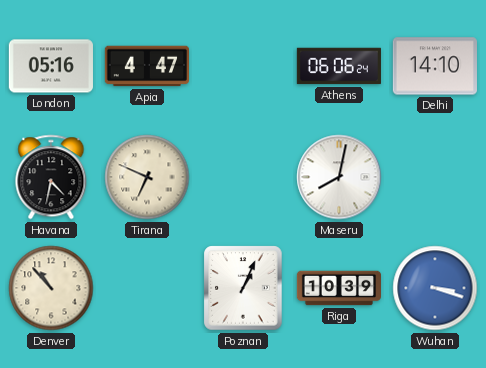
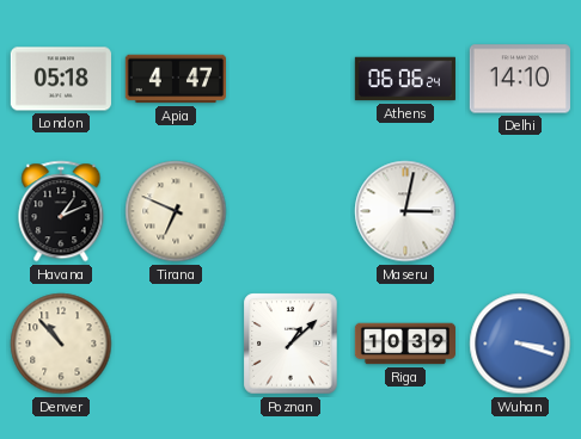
London: 05:16 -> 05:18
Havana: 4:32 -> 1:11
Maseru: 8:02 -> 3:02
Poznan: 1:04 -> 1:08
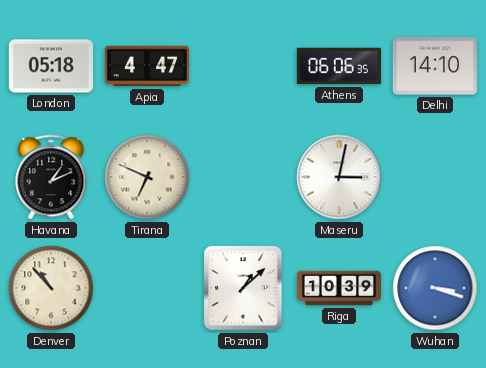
Athens: 06:06:24 -> 06:06:35
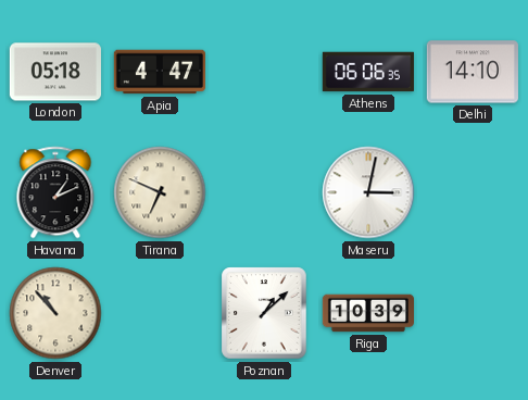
Wuhan: 3:18 -> none
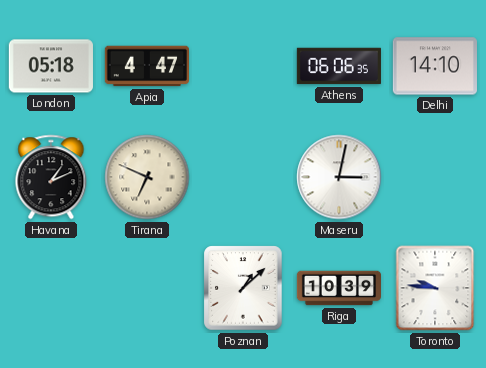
Denver: 10:53 -> none
Toronto: none -> 9:46
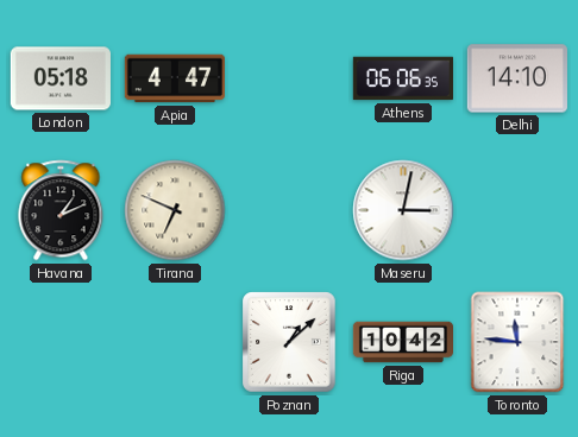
Riga: 10:39 -> 10:42
Toronto: 9:46 -> 11:46
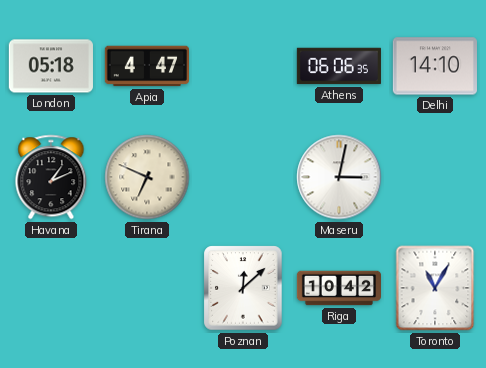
Poznan: 1:08 -> 12:08
Toronto: 11:46 -> 11:05
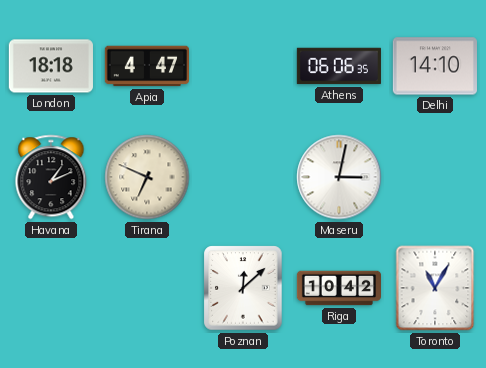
London: 05:18 -> 18:18
